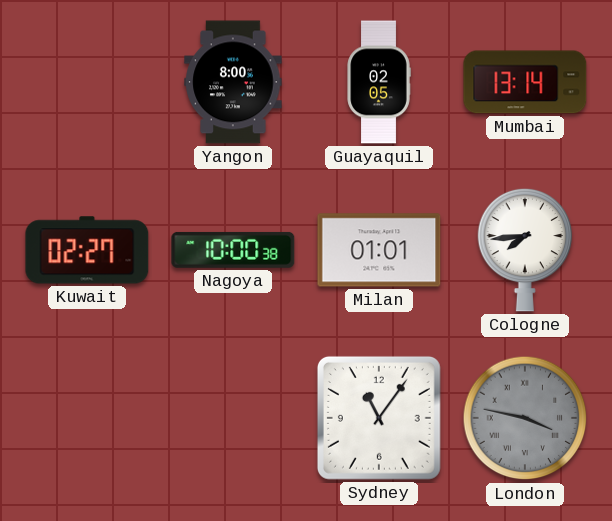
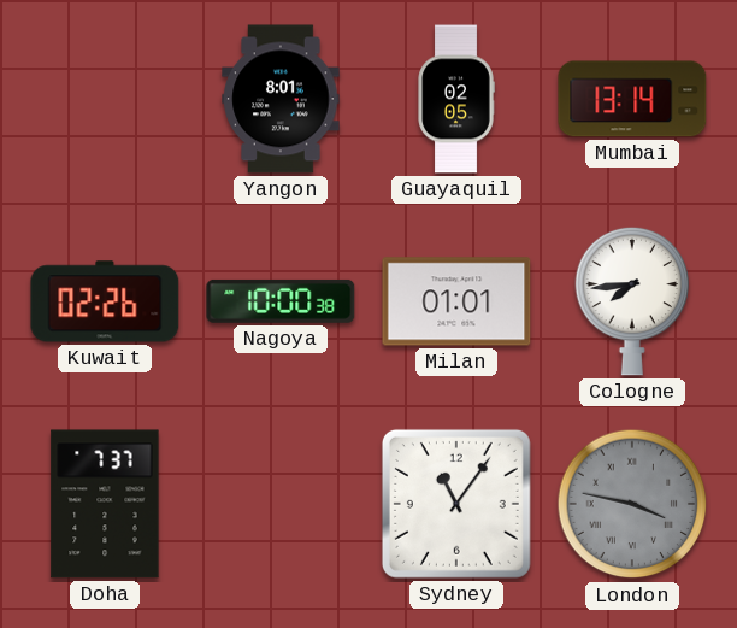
Yangon: 8:00 -> 8:01
Kuwait: 02:27 -> 02:26
Doha: none -> 7:37
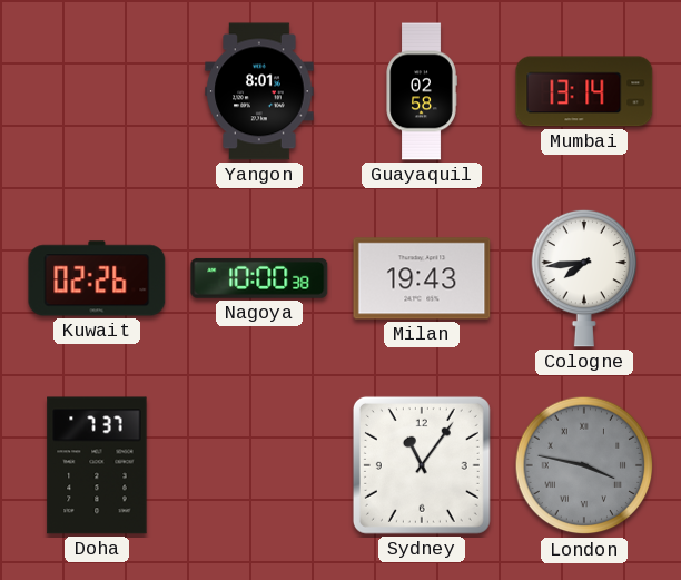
Guayaquil: 02:05 -> 02:58
Milan: 01:01 -> 19:43
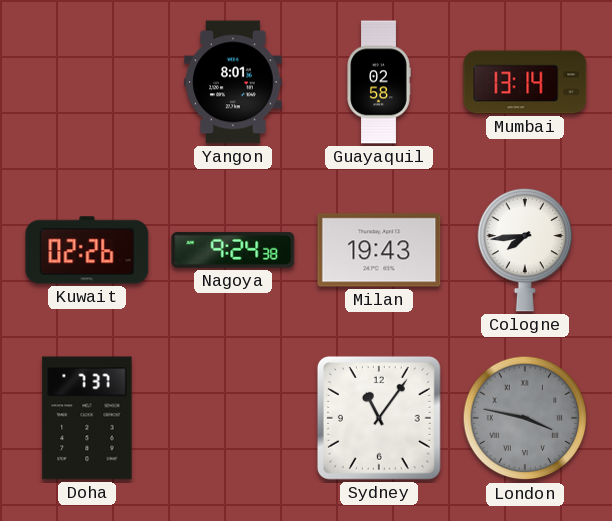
Nagoya: 10:00 -> 9:24
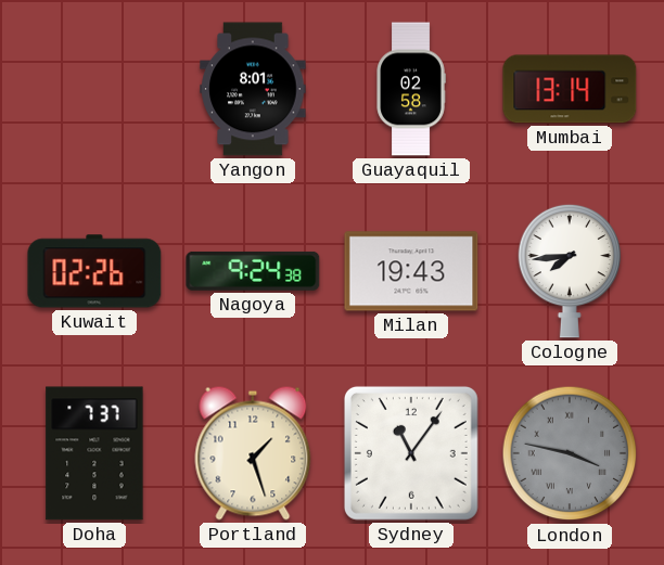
Portland: none -> 1:27
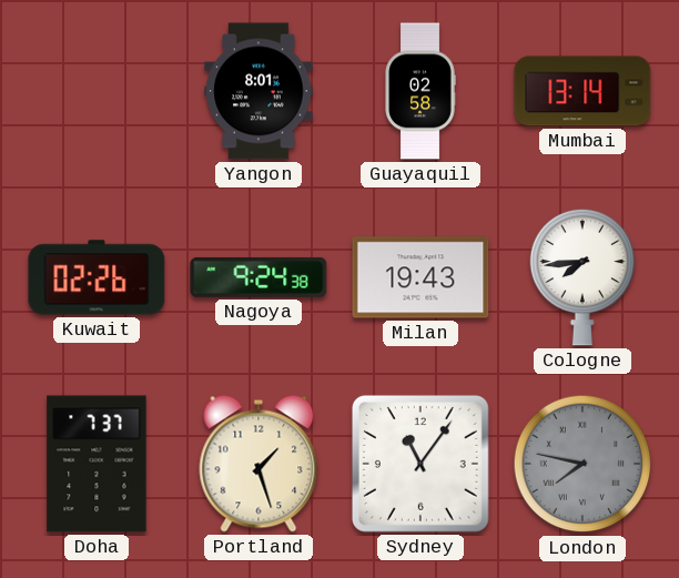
London: 3:47 -> 7:47
